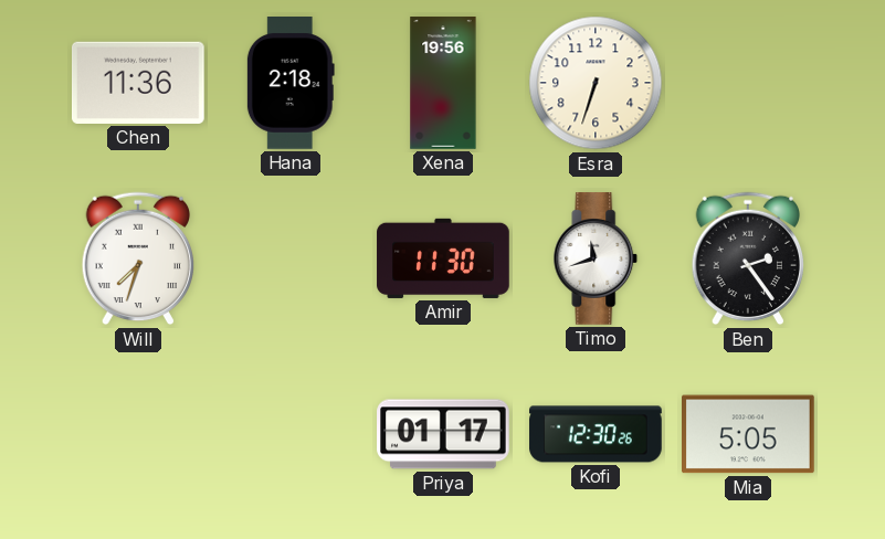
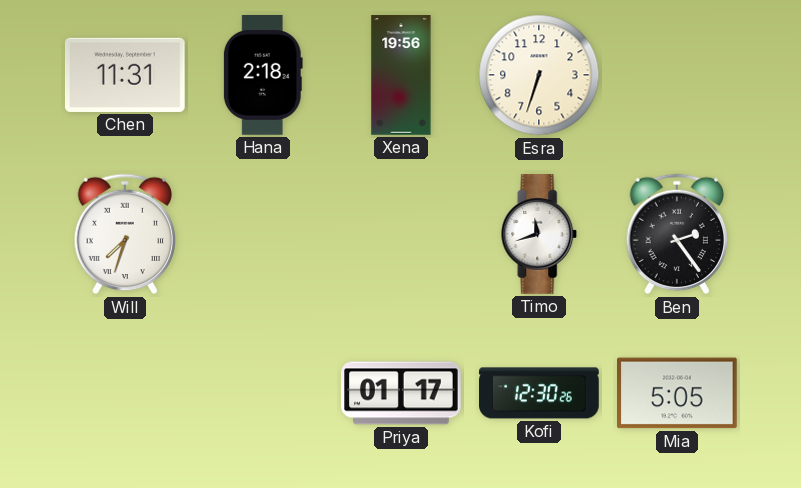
Chen: 11:36 -> 11:31
Amir: 11:30 -> none
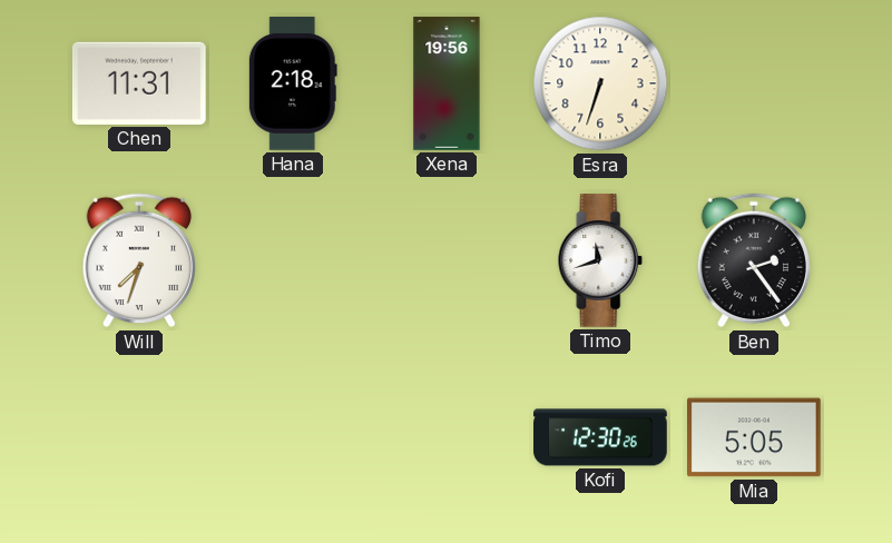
Priya: 01:17 -> none
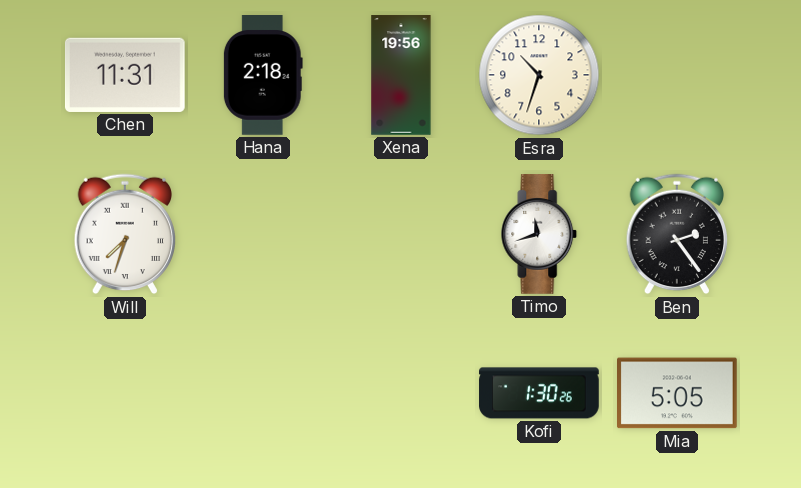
Esra: 6:33 -> 10:33
Kofi: 12:30 -> 1:30
